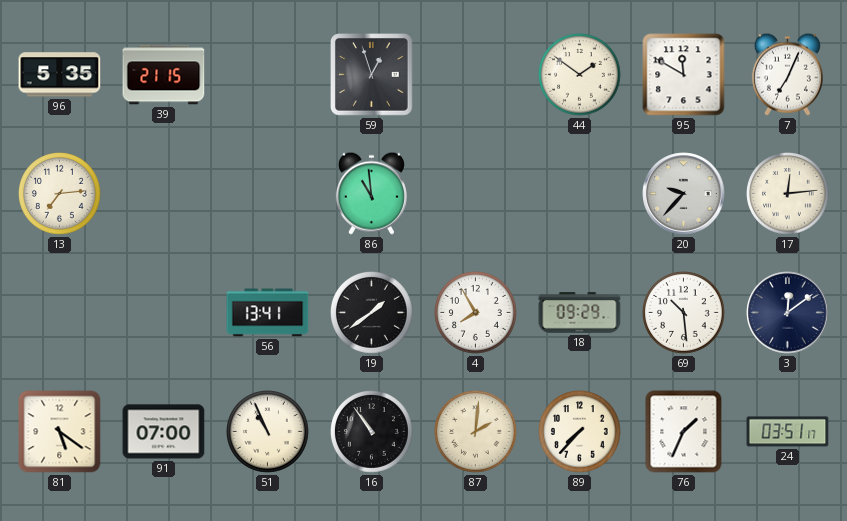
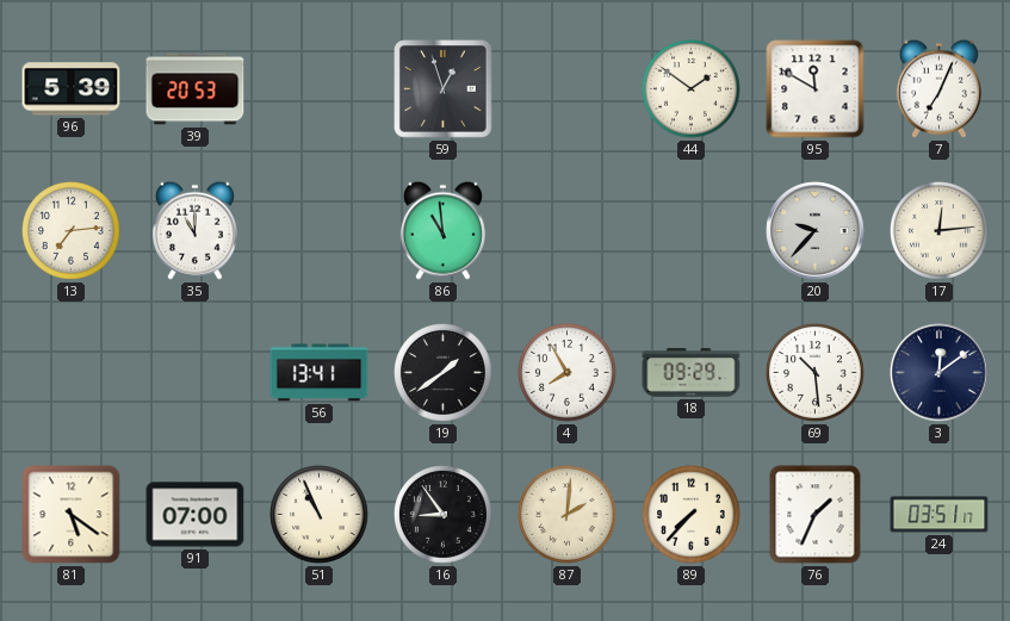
96: 5:35 -> 5:39
39: 21:15 -> 20:53
35: none -> 11:00
16: 10:54 -> 8:54
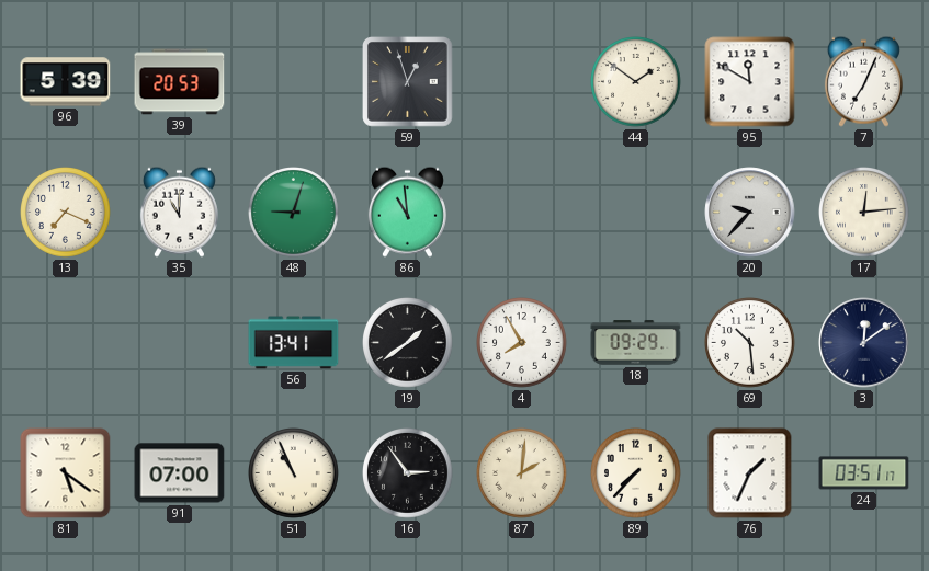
13: 7:14 -> 7:19
48: none -> 9:03
16: 8:54 -> 2:54
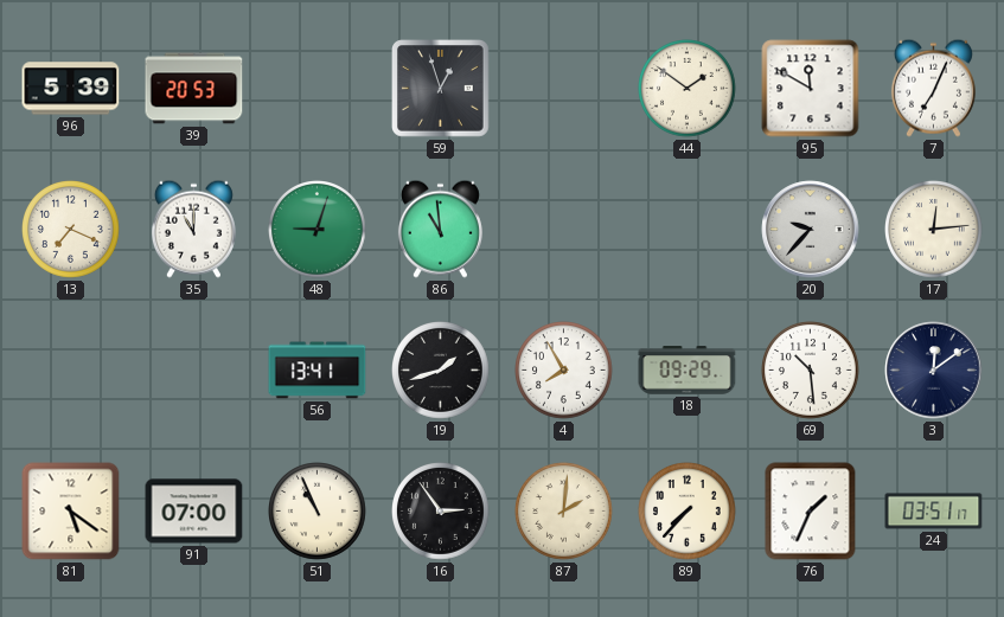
19: 1:39 -> 1:42
